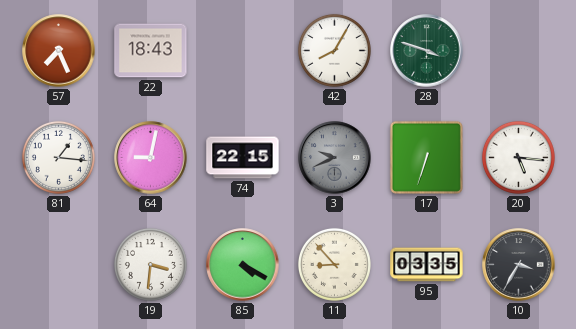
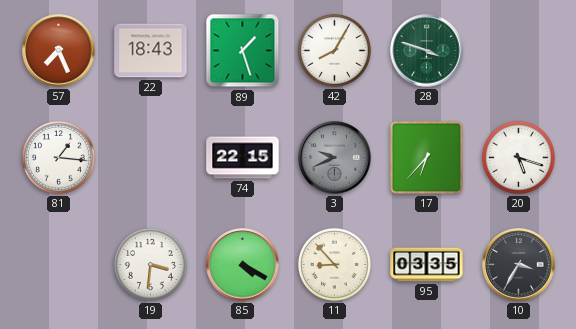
89: none -> 1:27
64: 9:02 -> none
17: 6:33 -> 6:37
20: 5:16 -> 5:18
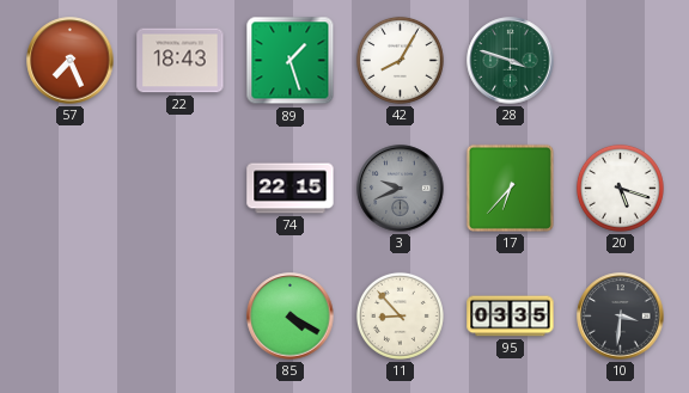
81: 1:16 -> none
19: 3:31 -> none
10: 3:35 -> 3:31
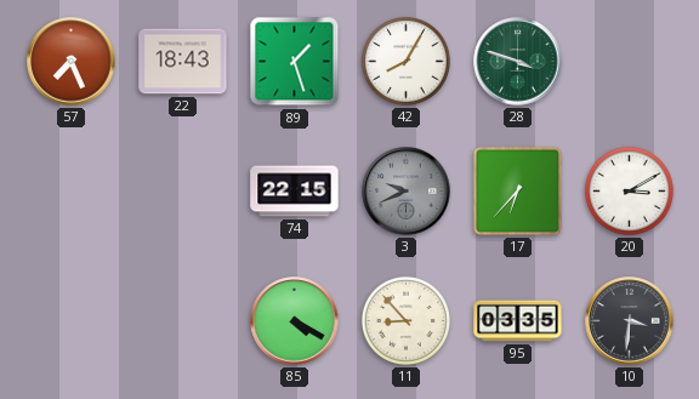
20: 5:18 -> 3:10
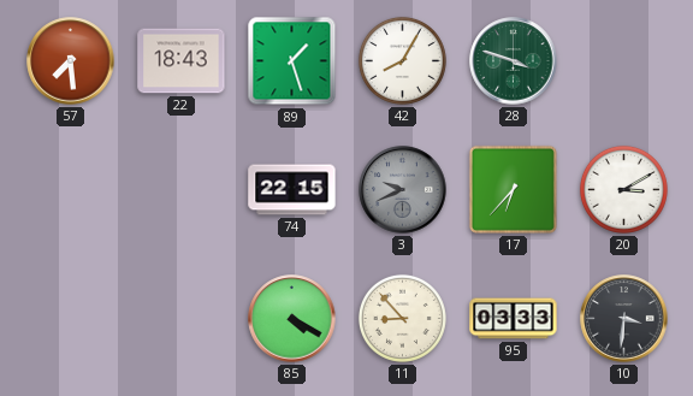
57: 7:26 -> 7:29
95: 03:35 -> 03:33
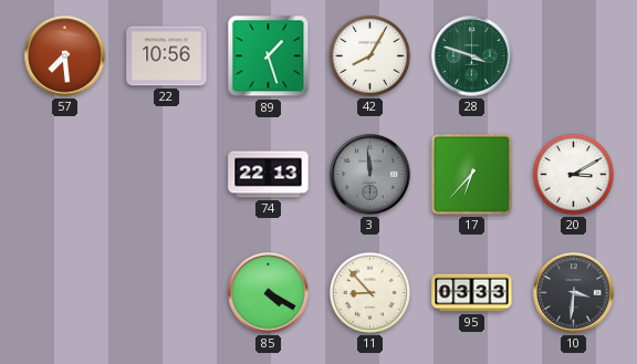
22: 18:43 -> 10:56
74: 22:15 -> 22:13
3: 9:41 -> 11:59
